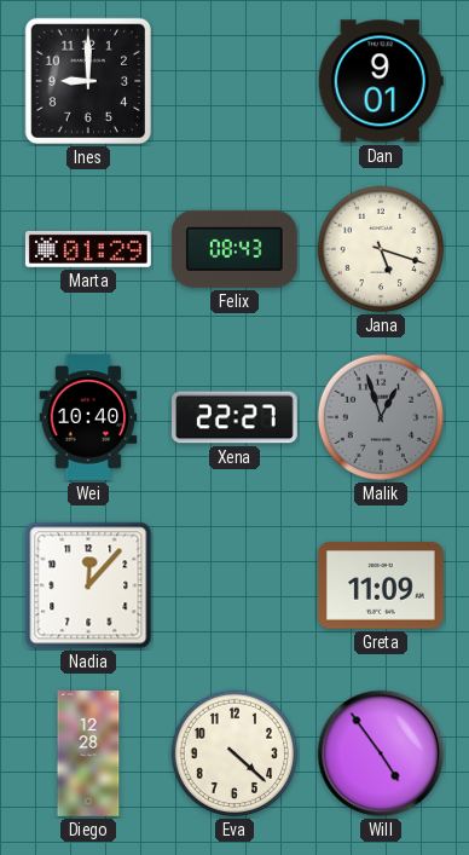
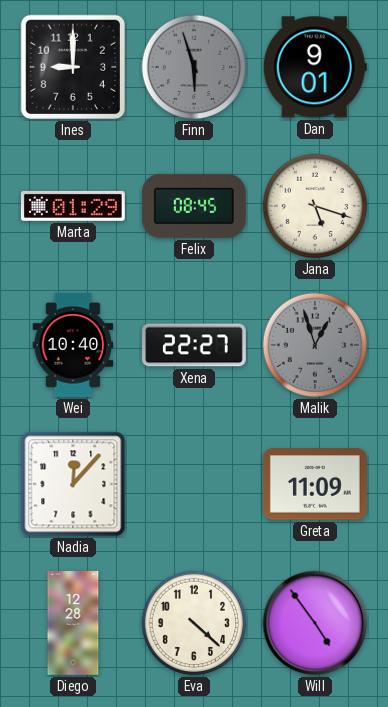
Finn: none -> 5:57
Felix: 08:43 -> 08:45
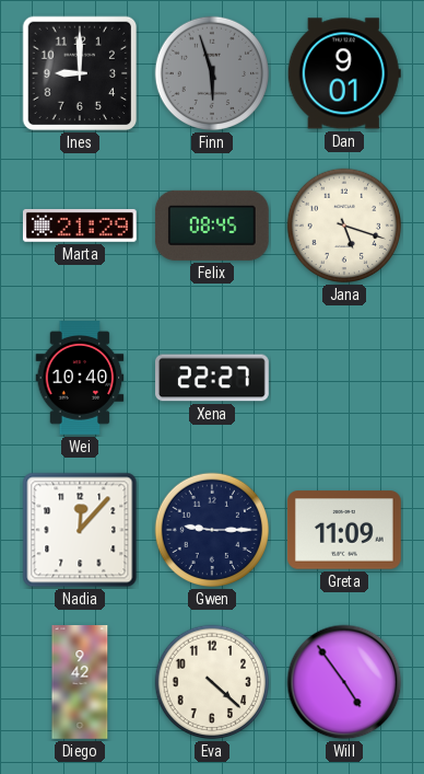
Marta: 01:29 -> 21:29
Malik: 12:57 -> none
Gwen: none -> 9:15
Diego: 12:28 -> 9:42
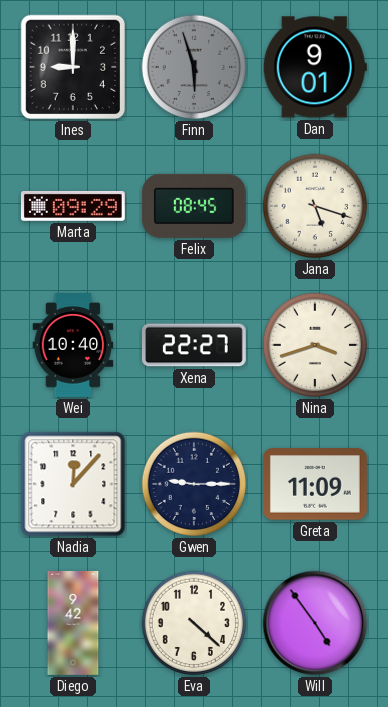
Marta: 21:29 -> 09:29
Nina: none -> 3:42
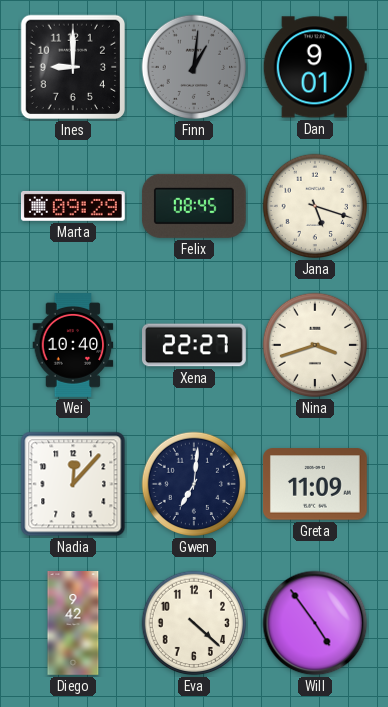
Finn: 5:57 -> 1:01
Gwen: 9:15 -> 7:01
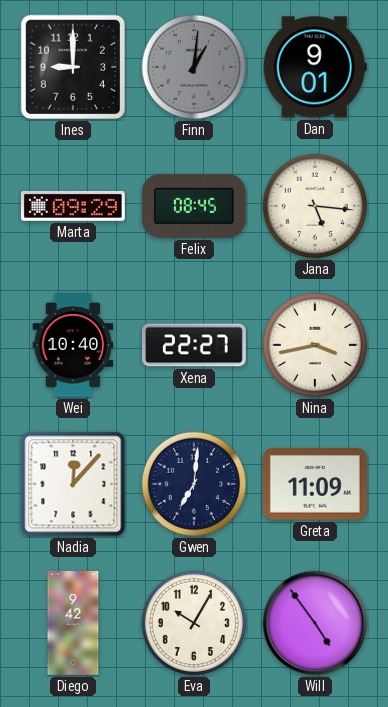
Jana: 5:18 -> 5:16
Nina: 3:42 -> 3:43
Eva: 4:22 -> 10:05
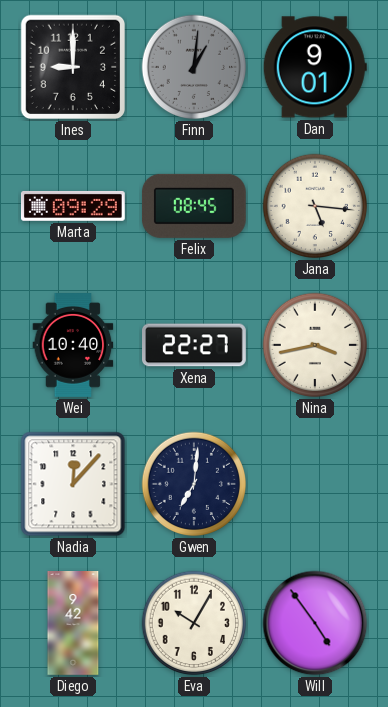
Greta: 11:09 -> none
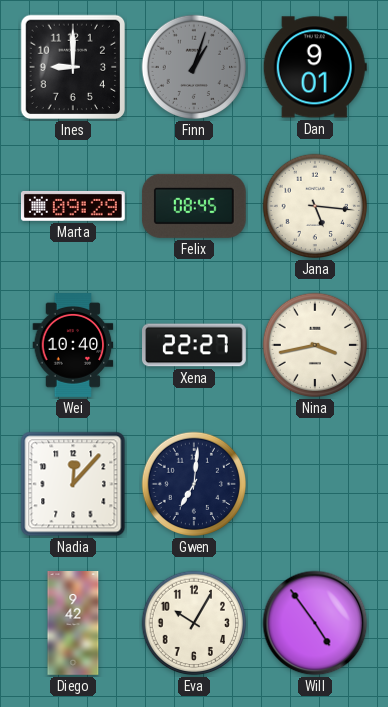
Finn: 1:01 -> 1:03
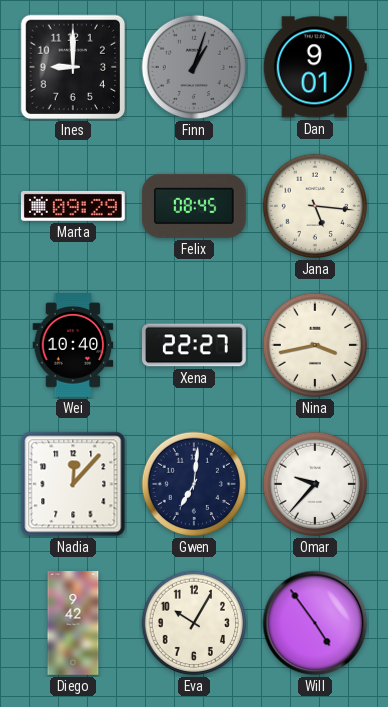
Omar: none -> 9:37
